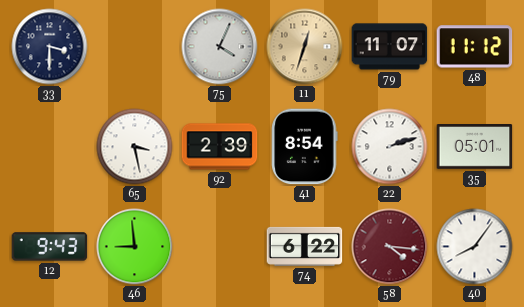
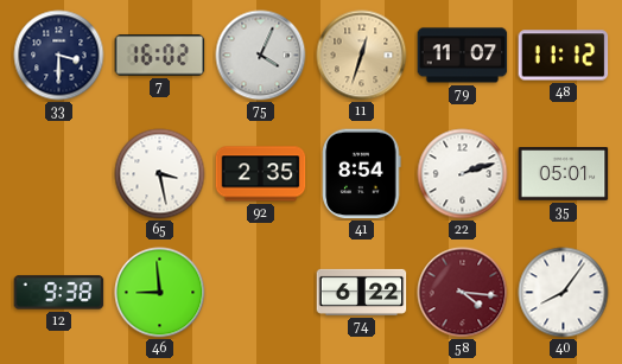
7: none -> 16:02
92: 2:39 -> 2:35
12: 9:43 -> 9:38
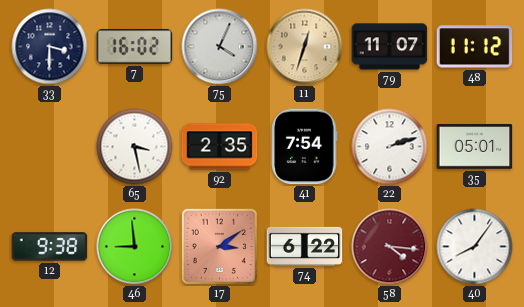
41: 8:54 -> 7:54
17: none -> 3:09
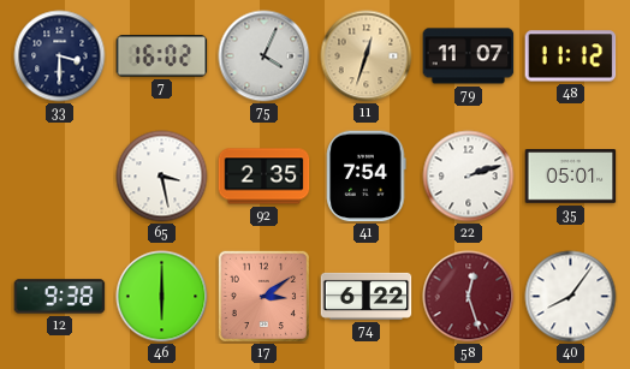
46: 8:59 -> 6:00
58: 4:16 -> 12:27
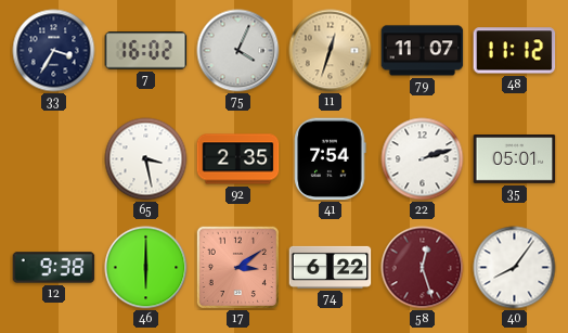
33: 3:30 -> 3:35
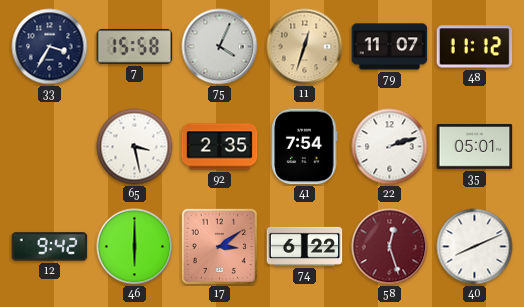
7: 16:02 -> 15:58
12: 9:38 -> 9:42
40: 8:06 -> 8:11
